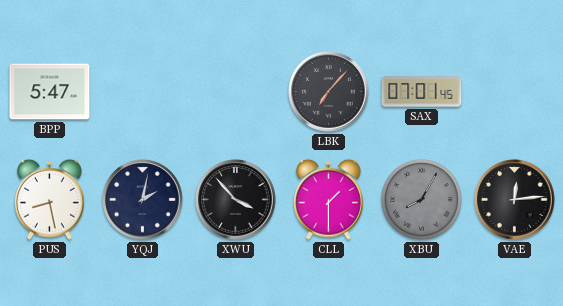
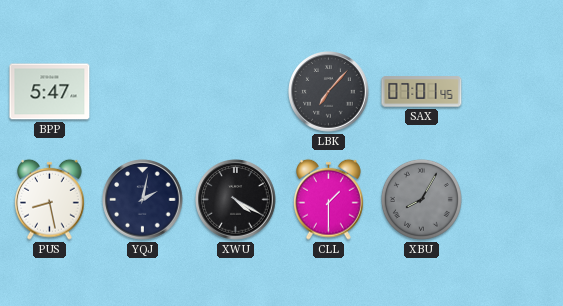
XWU: 3:53 -> 4:20
VAE: 12:14 -> none
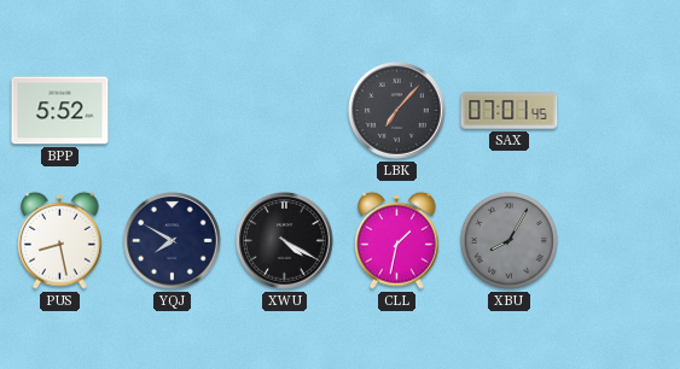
BPP: 5:47 -> 5:52
YQJ: 2:02 -> 7:50
CLL: 1:30 -> 1:32
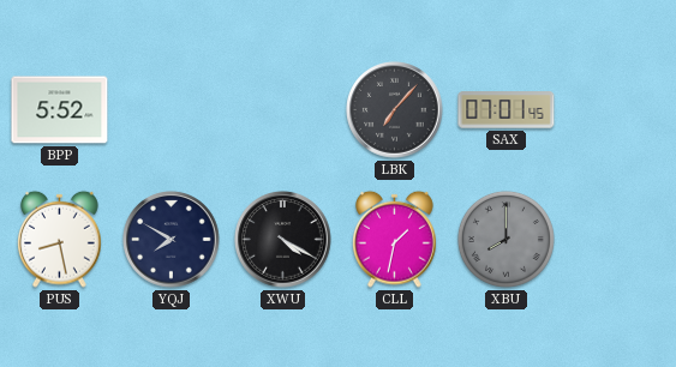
XBU: 8:05 -> 8:00
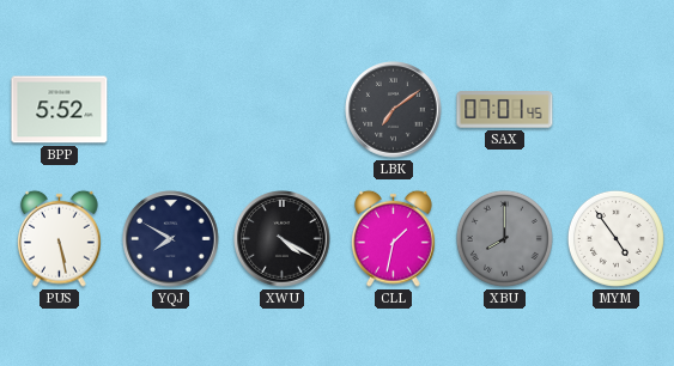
LBK: 7:07 -> 7:09
PUS: 8:28 -> 5:28
MYM: none -> 4:54
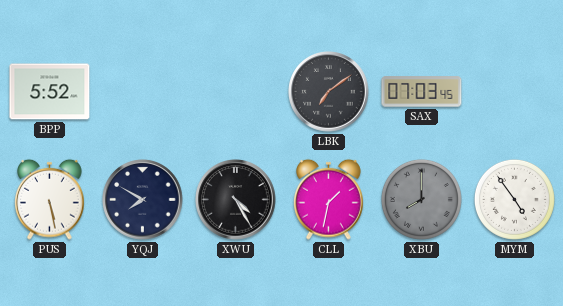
SAX: 07:01 -> 07:03
XWU: 4:20 -> 4:25
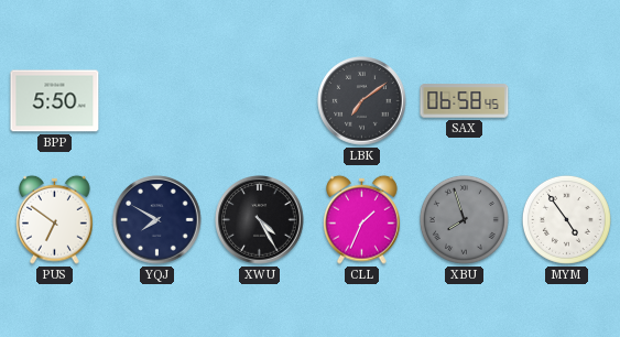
BPP: 5:52 -> 5:50
SAX: 07:03 -> 06:58
PUS: 5:28 -> 6:51
CLL: 1:32 -> 1:34
XBU: 8:00 -> 7:57
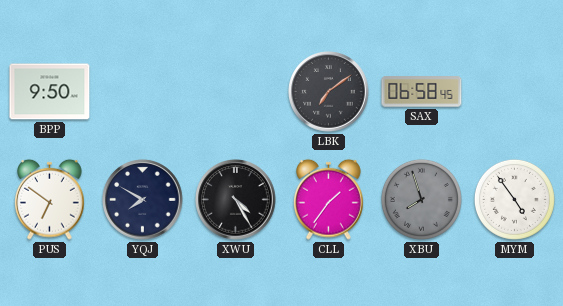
BPP: 5:50 -> 9:50
CLL: 1:34 -> 1:36
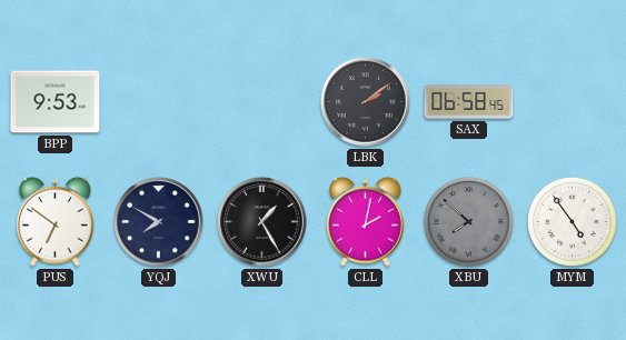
BPP: 9:50 -> 9:53
LBK: 7:09 -> 2:09
XWU: 4:25 -> 1:25
CLL: 1:36 -> 2:02
XBU: 7:57 -> 7:52
